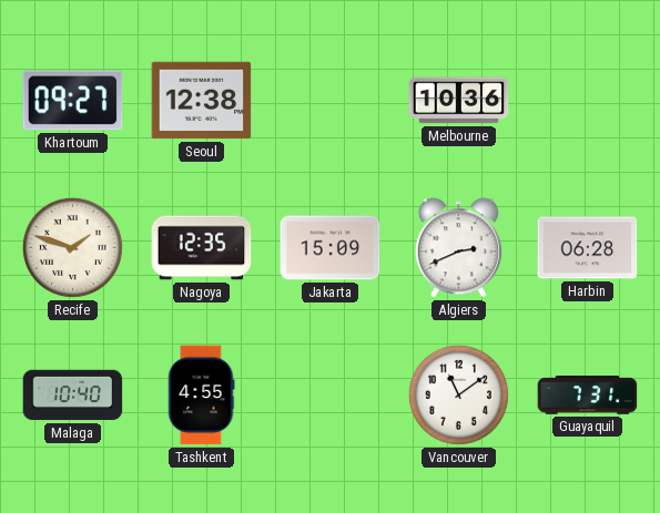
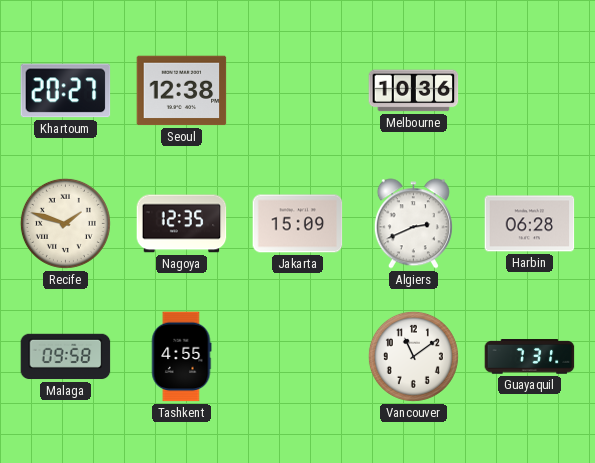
Khartoum: 09:27 -> 20:27
Malaga: 10:40 -> 09:58
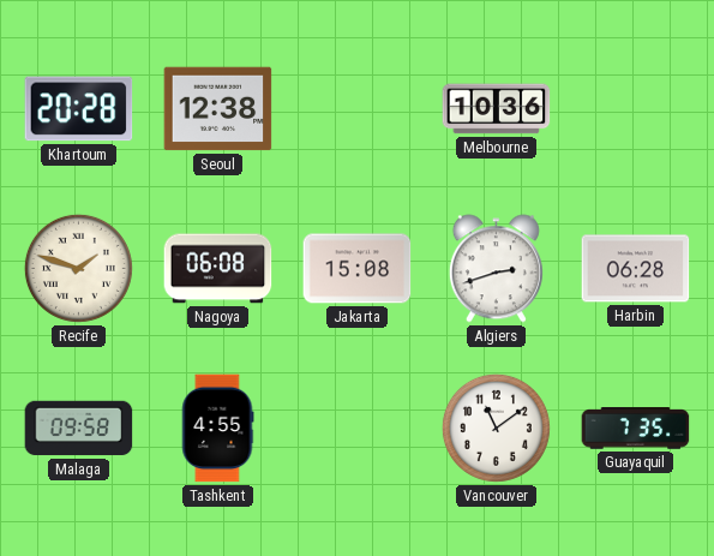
Khartoum: 20:27 -> 20:28
Nagoya: 12:35 -> 06:08
Jakarta: 15:09 -> 15:08
Algiers: 2:41 -> 2:42
Guayaquil: 7:31 -> 7:35
